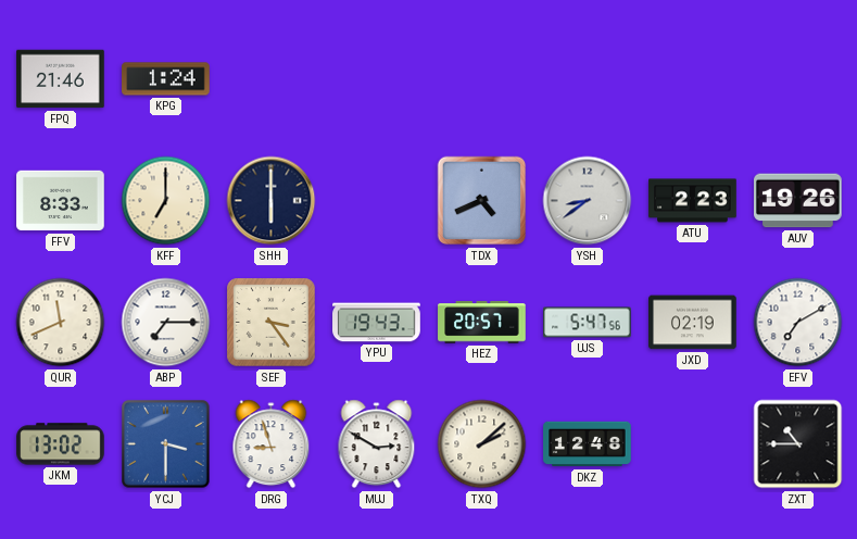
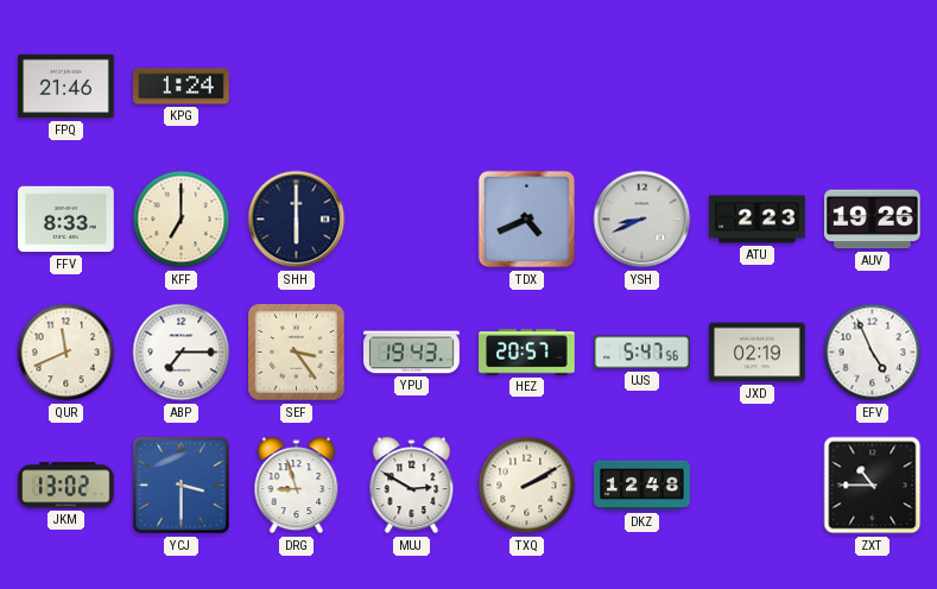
YSH: 8:39 -> 8:41
EFV: 7:10 -> 4:56
TXQ: 2:08 -> 2:10
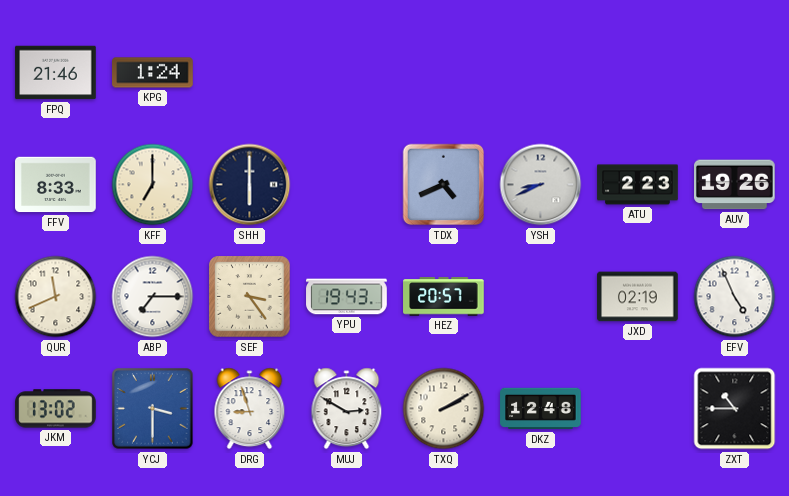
UJS: 5:47 -> none
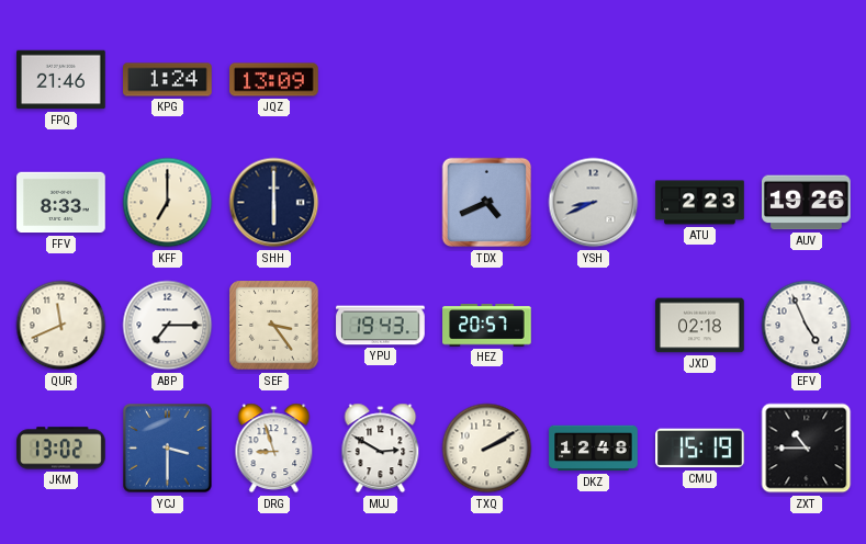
JQZ: none -> 13:09
JXD: 02:19 -> 02:18
CMU: none -> 15:19
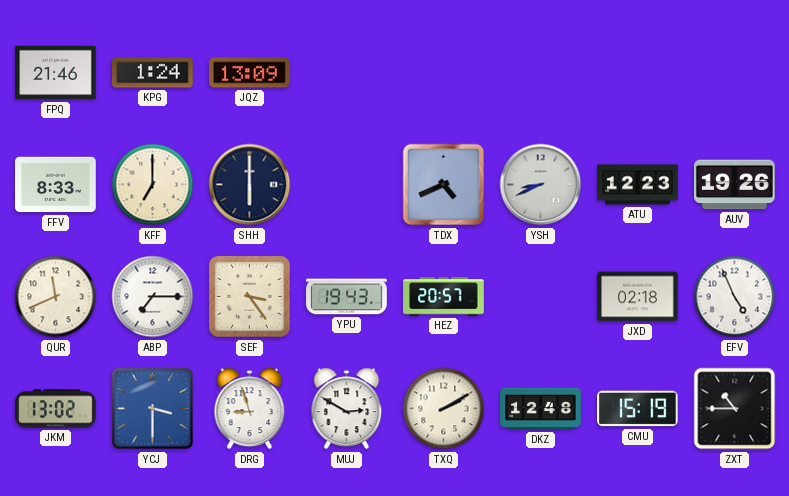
ATU: 2:23 -> 12:23
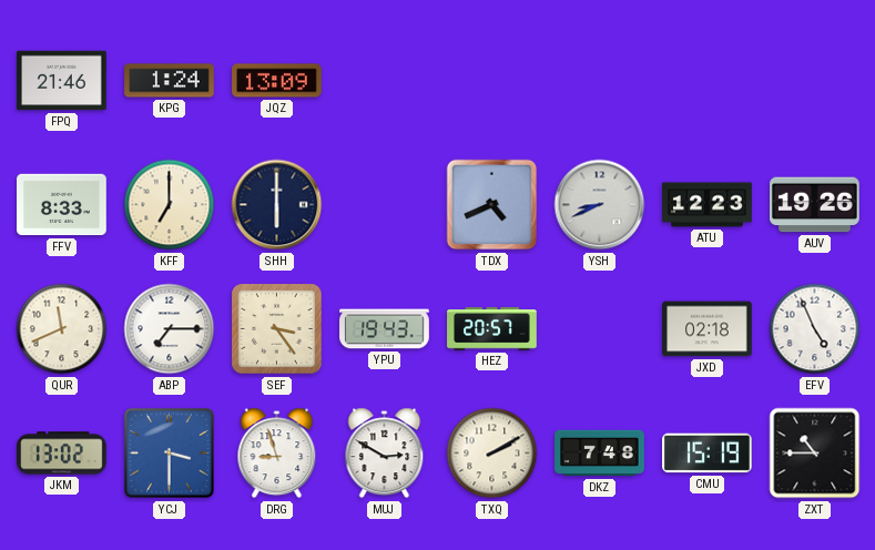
DKZ: 12:48 -> 7:48
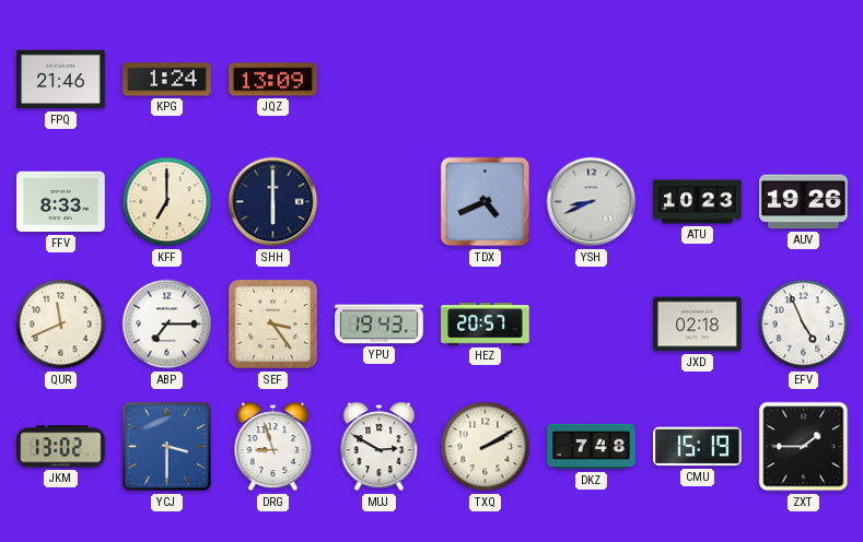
ATU: 12:23 -> 10:23
ZXT: 10:45 -> 1:45
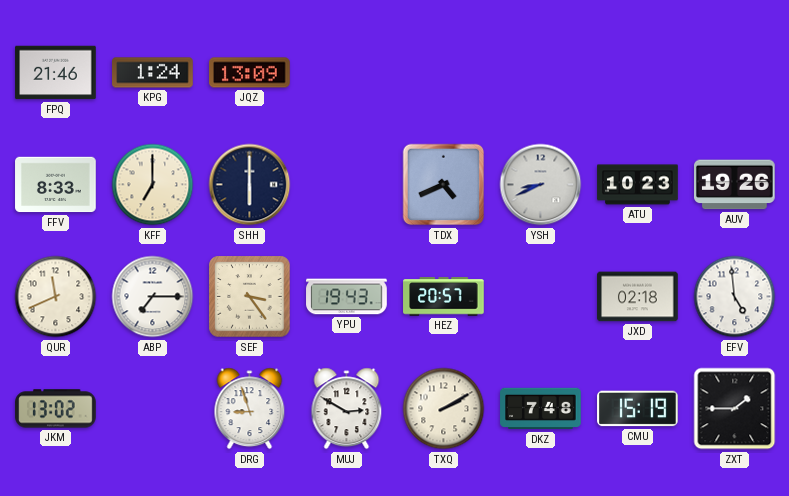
EFV: 4:56 -> 4:59
YCJ: 3:30 -> none
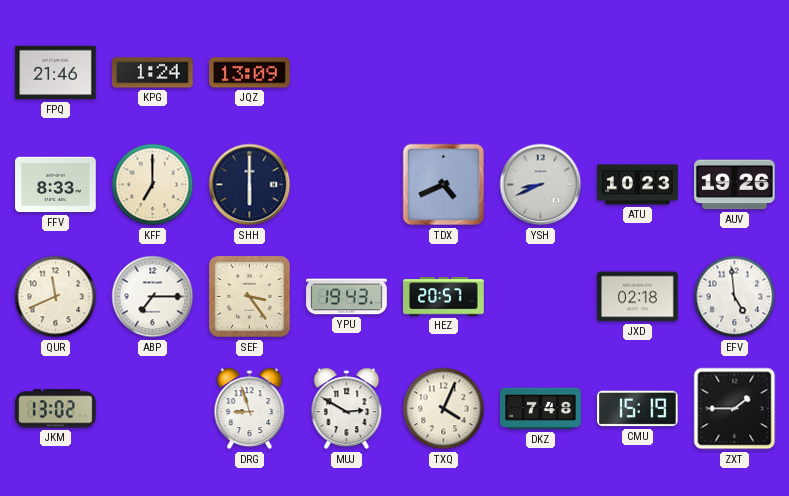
TXQ: 2:10 -> 4:04
